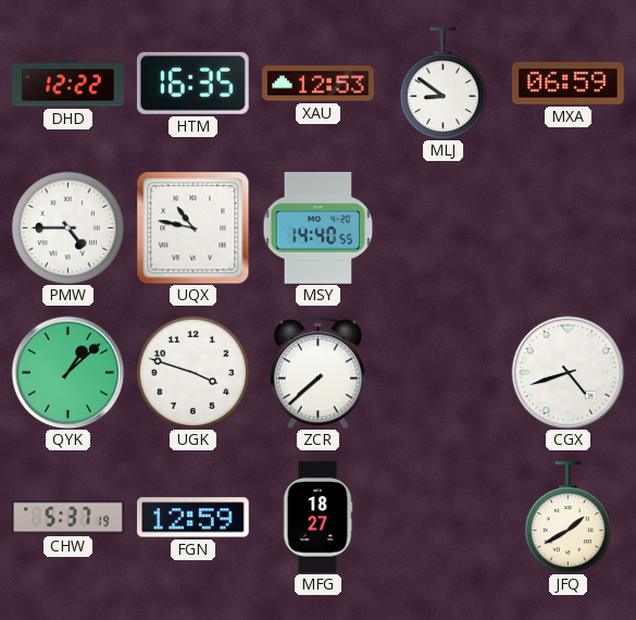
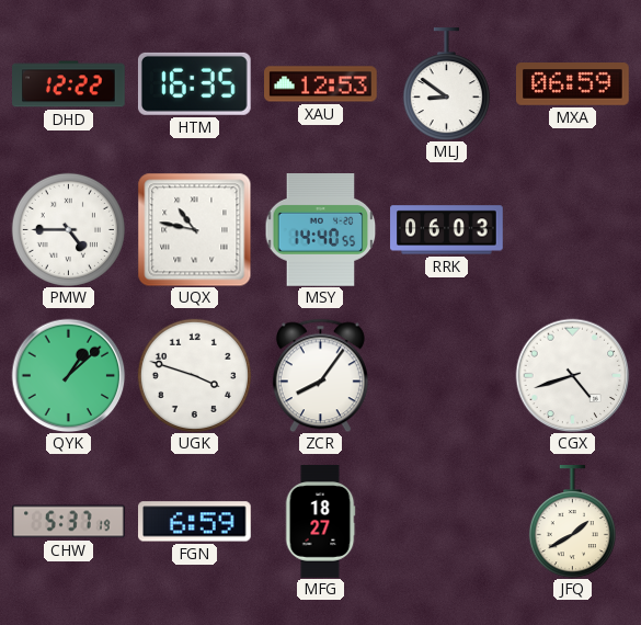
RRK: none -> 06:03
ZCR: 7:38 -> 8:06
FGN: 12:59 -> 6:59
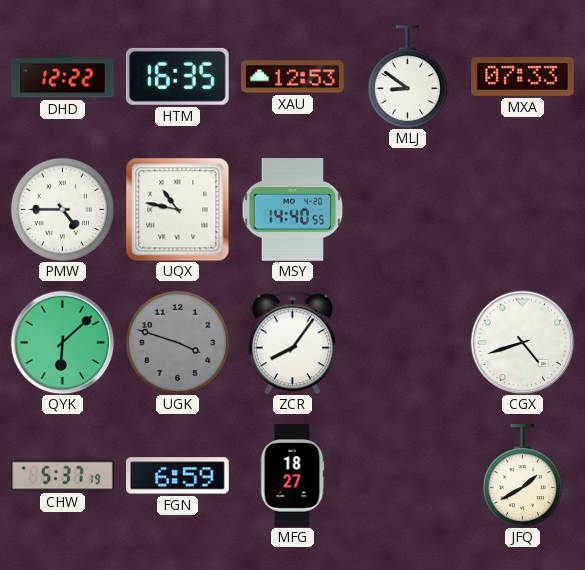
MXA: 06:59 -> 07:33
RRK: 06:03 -> none
QYK: 1:08 -> 6:08
UGK dial: white -> grey
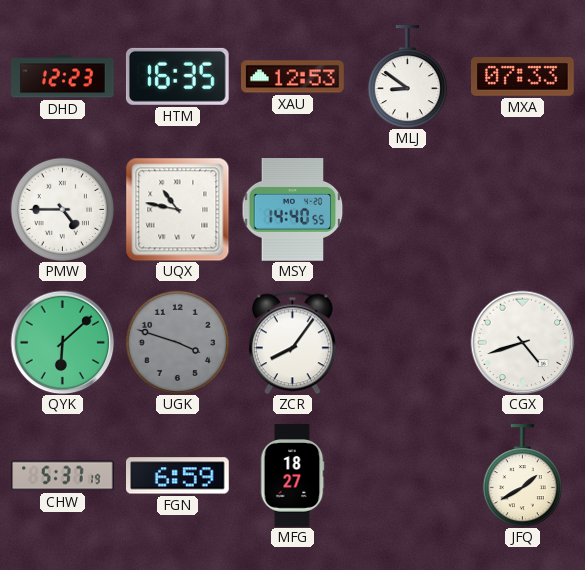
DHD: 12:22 -> 12:23
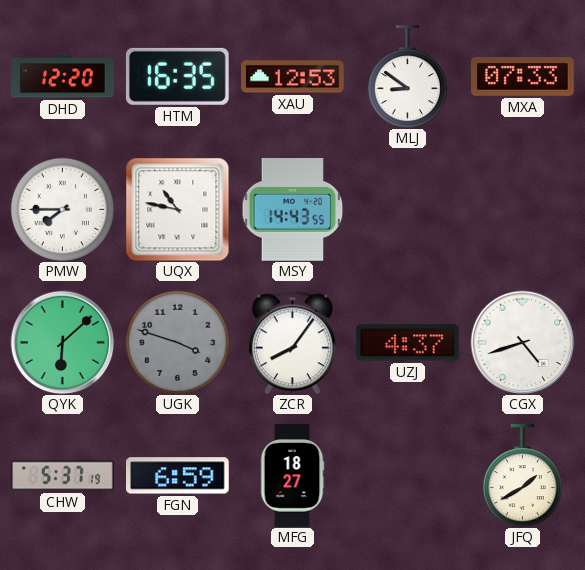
DHD: 12:23 -> 12:20
PMW: 4:45 -> 7:45
MSY: 14:40 -> 14:43
UZJ: none -> 4:37
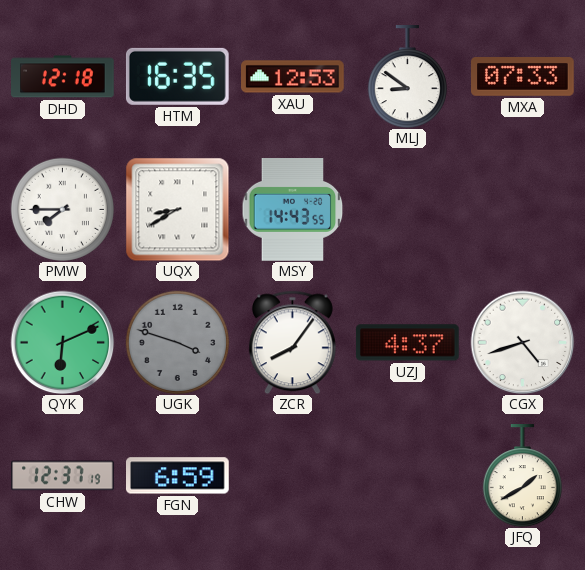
DHD: 12:20 -> 12:18
UQX: 10:47 -> 8:40
QYK: 6:08 -> 6:11
CHW: 5:37 -> 12:37
MFG: 18:27 -> none
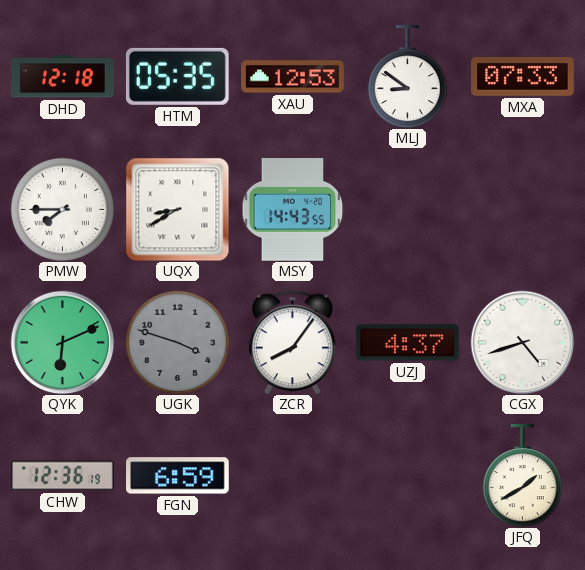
HTM: 16:35 -> 05:35
CHW: 12:37 -> 12:36
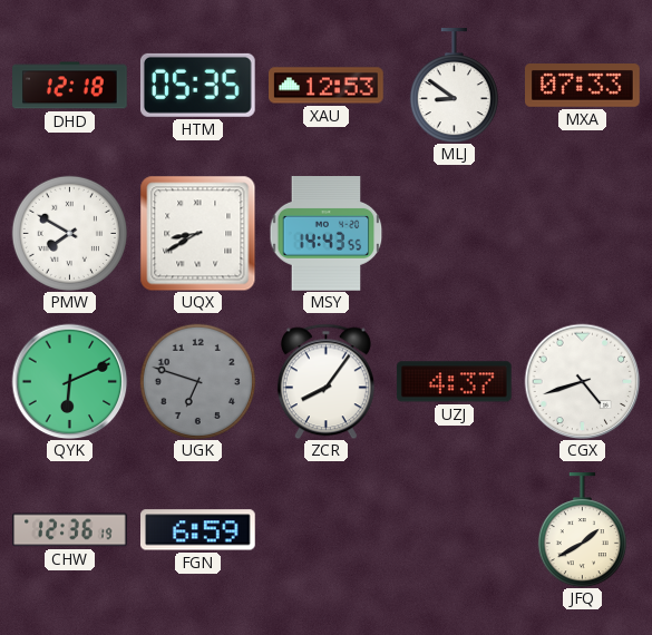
PMW: 7:45 -> 7:50
UGK: 3:48 -> 6:48
